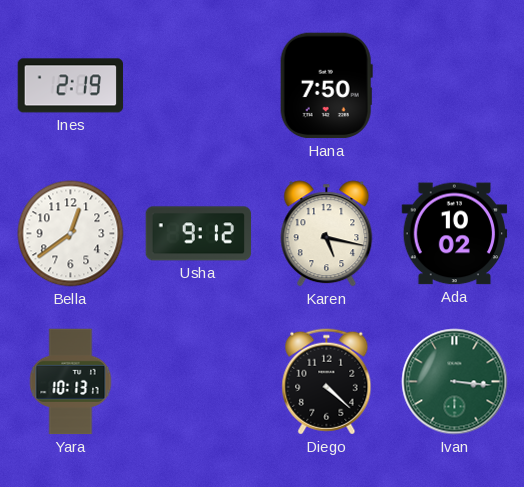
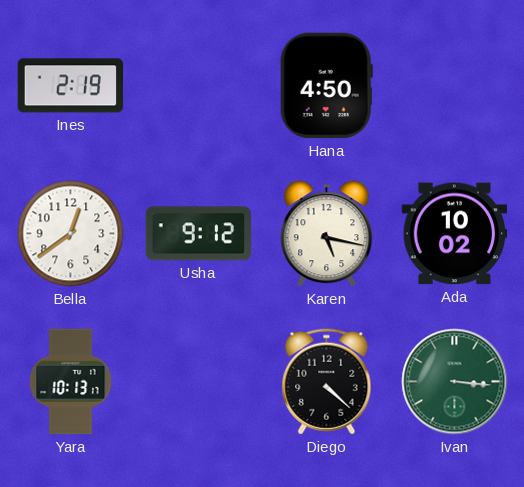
Hana: 7:50 -> 4:50
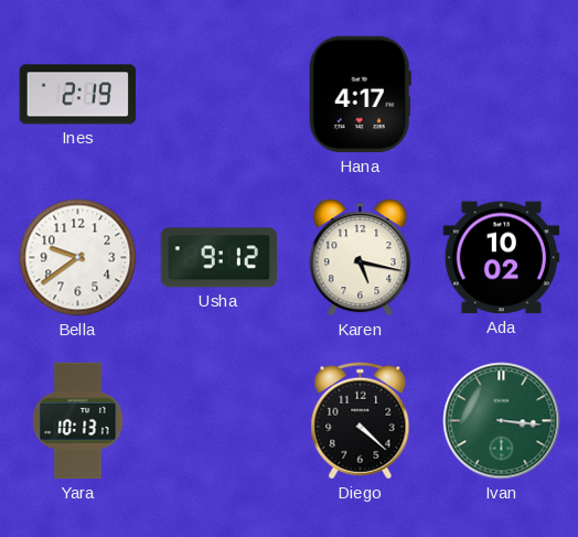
Hana: 4:50 -> 4:17
Bella: 12:39 -> 9:39
